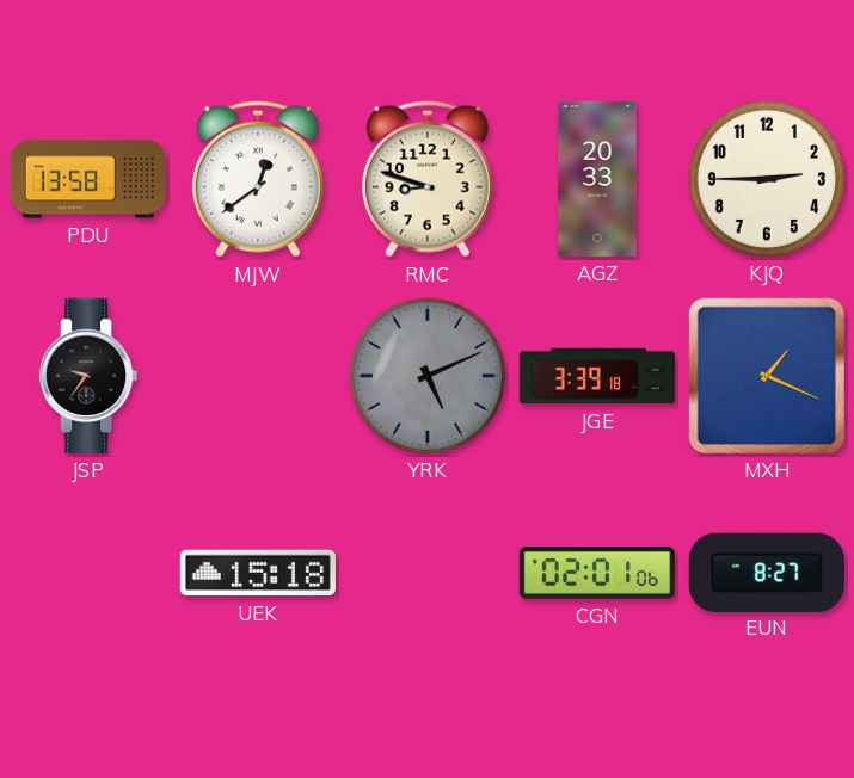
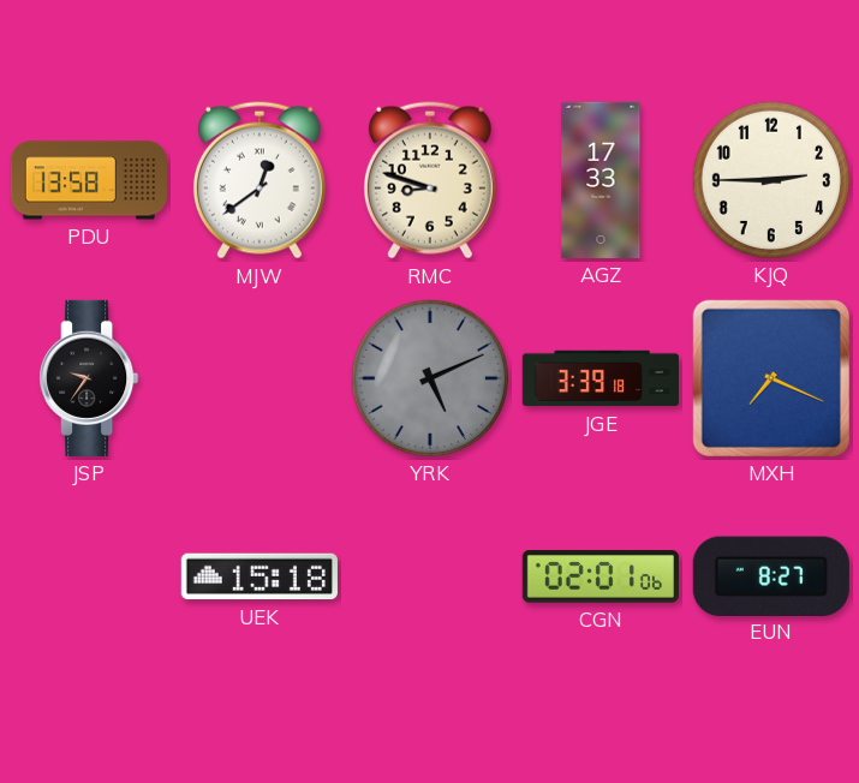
AGZ: 20:33 -> 17:33
MXH: 1:19 -> 7:19
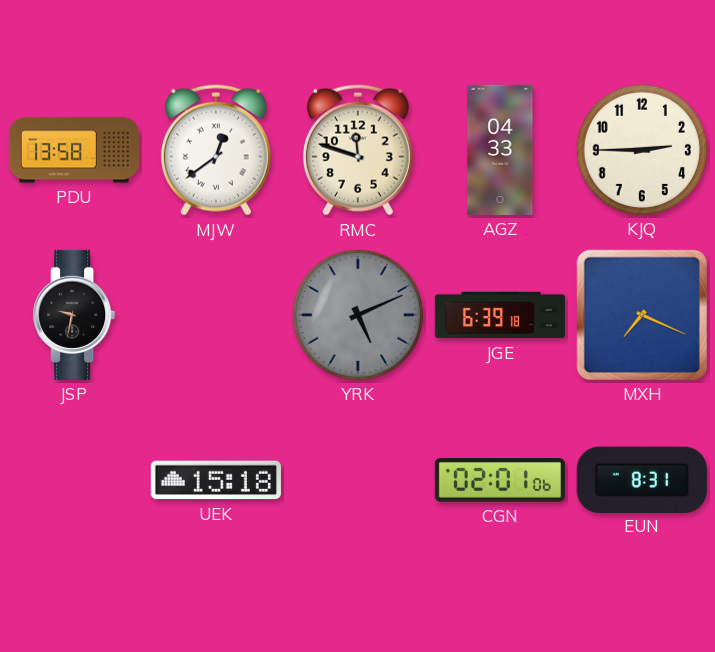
RMC: 8:48 -> 11:48
AGZ: 17:33 -> 04:33
JSP: 9:36 -> 9:32
JGE: 3:39 -> 6:39
EUN: 8:27 -> 8:31
